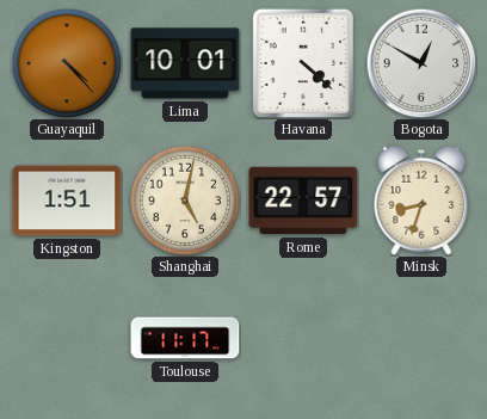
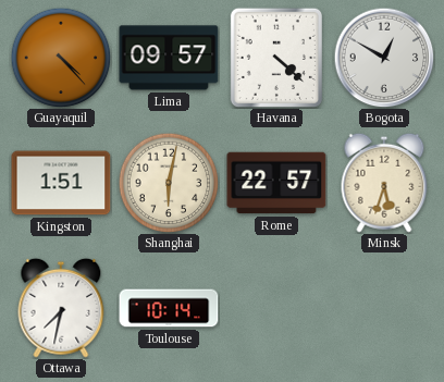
Lima: 10:01 -> 09:57
Shanghai: 5:02 -> 6:02
Minsk: 8:33 -> 5:33
Ottawa: none -> 7:32
Toulouse: 11:17 -> 10:14
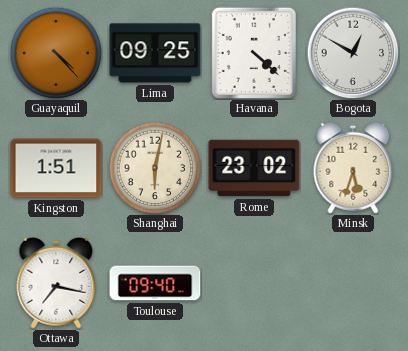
Lima: 09:57 -> 09:25
Rome: 22:57 -> 23:02
Ottawa: 7:32 -> 7:17
Toulouse: 10:14 -> 09:40
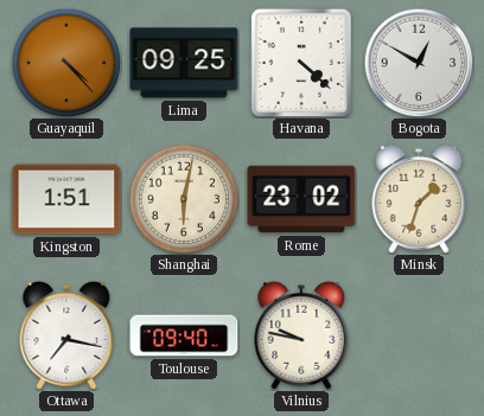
Minsk: 5:33 -> 1:33
Vilnius: none -> 9:47
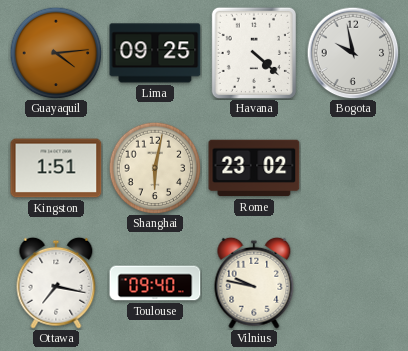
Guayaquil: 4:23 -> 4:14
Bogota: 12:50 -> 9:58
Minsk: 1:33 -> none
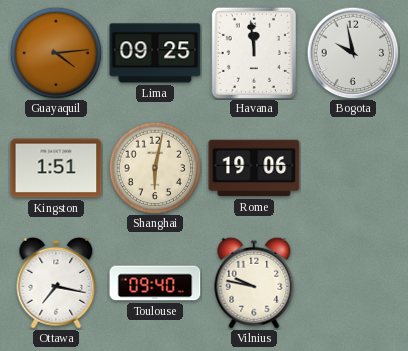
Havana: 4:22 -> 11:59
Rome: 23:02 -> 19:06
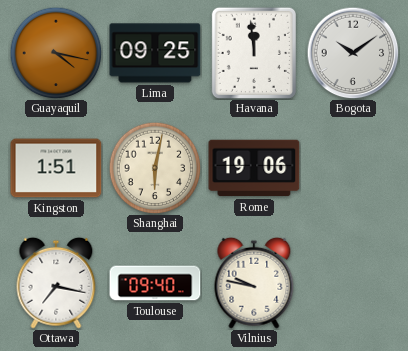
Guayaquil: 4:14 -> 4:17
Bogota: 9:58 -> 10:09
